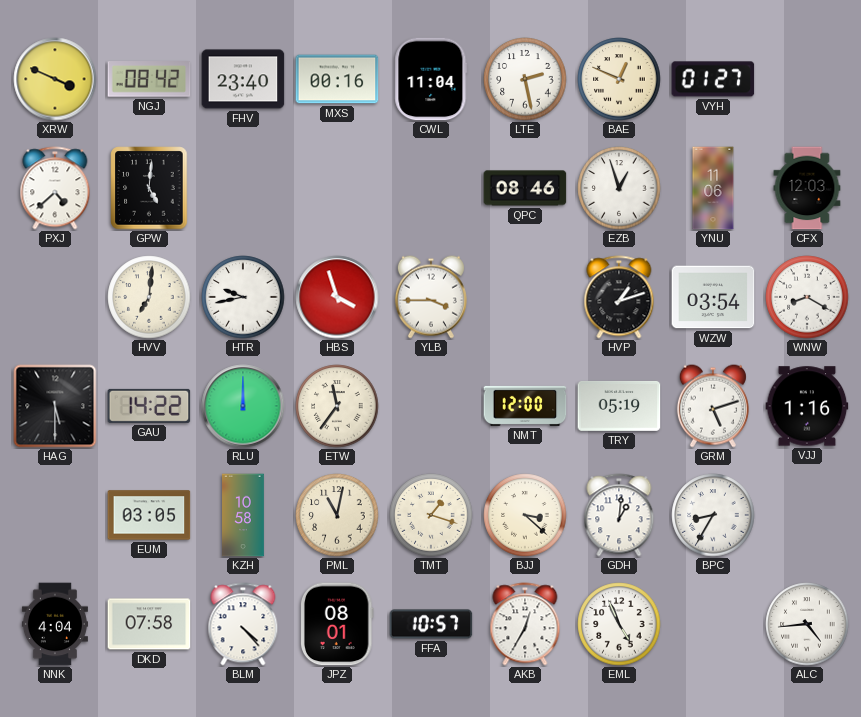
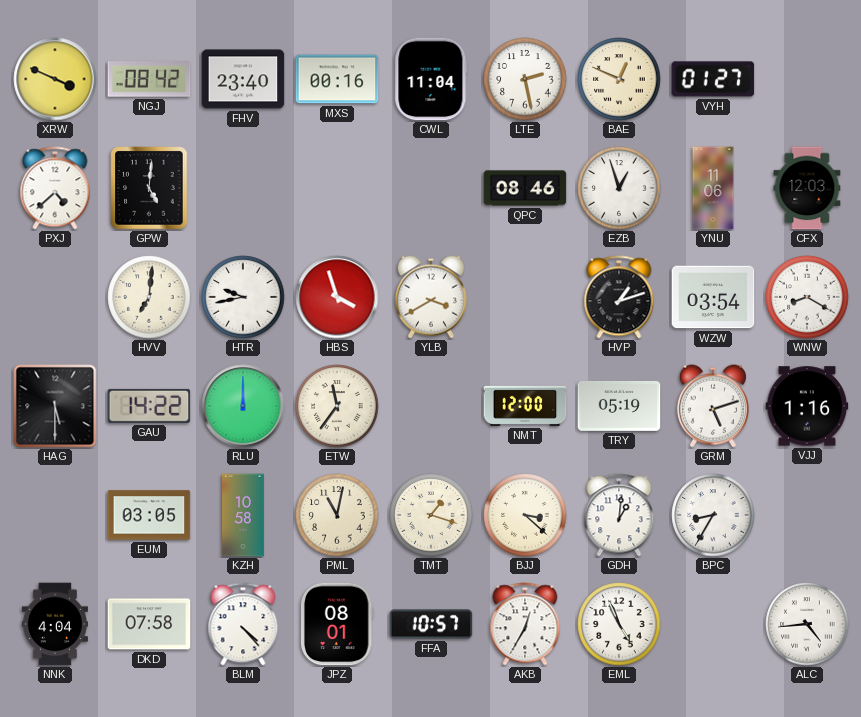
YLB: 3:45 -> 3:40
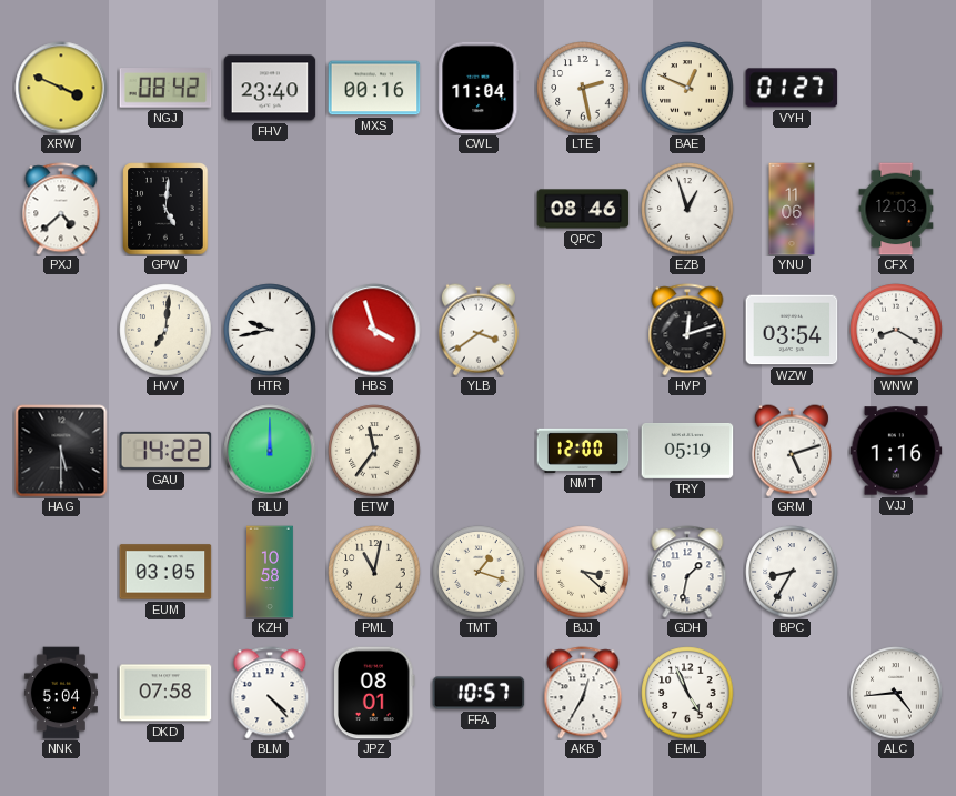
YLB: 3:40 -> 3:39
HVP: 1:12 -> 12:12
GDH: 1:01 -> 1:32
NNK: 4:04 -> 5:04
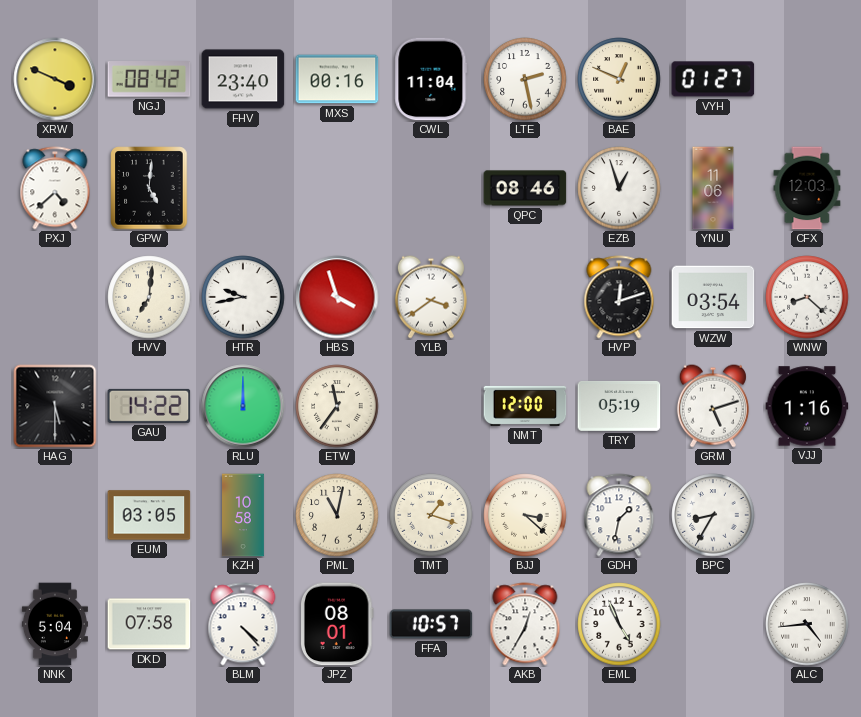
WNW: 8:20 -> 8:22
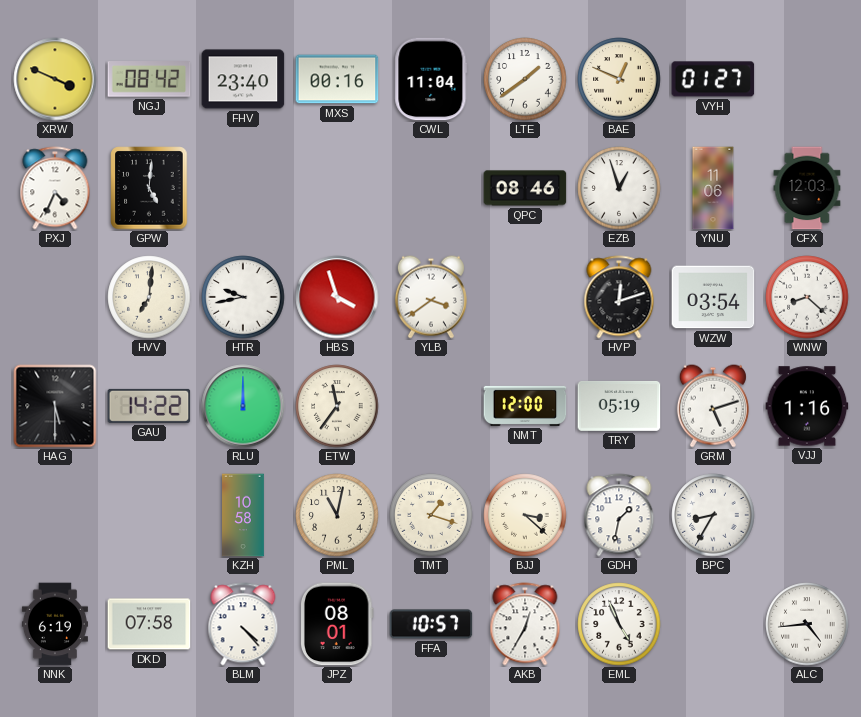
LTE: 2:28 -> 1:39
PXJ: 4:38 -> 4:34
EUM: 03:05 -> none
NNK: 5:04 -> 6:19
